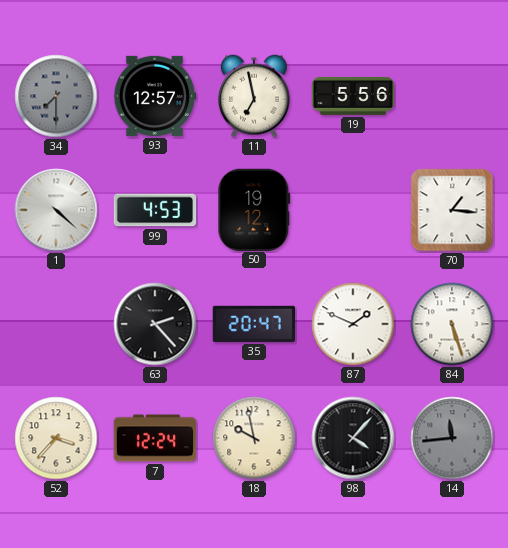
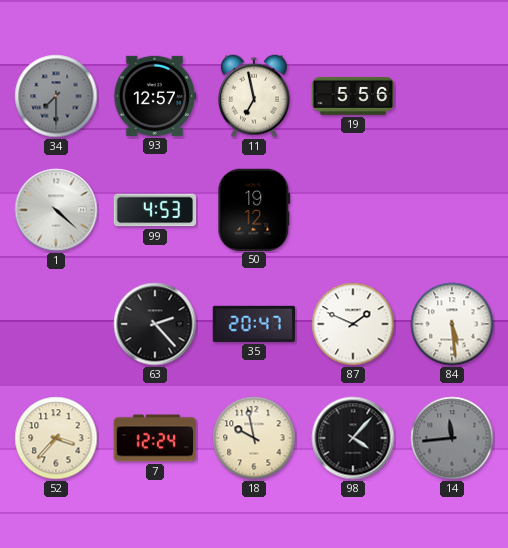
70: 1:16 -> none
84: 5:27 -> 5:29
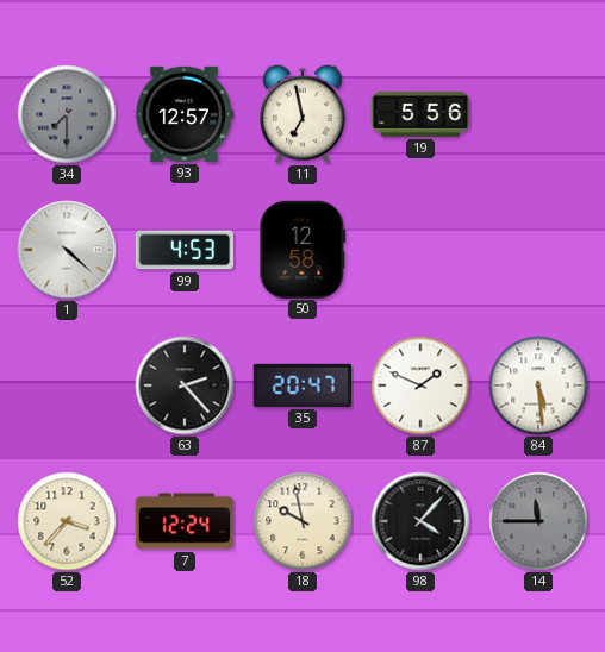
50: 19:12 -> 12:58
14: 11:44 -> 11:45
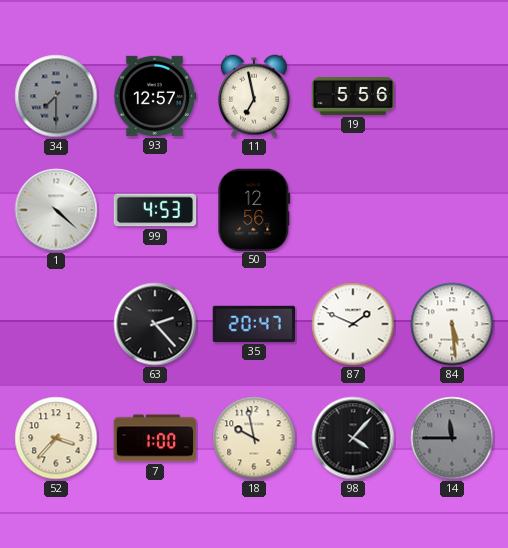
50: 12:58 -> 12:56
7: 12:24 -> 1:00
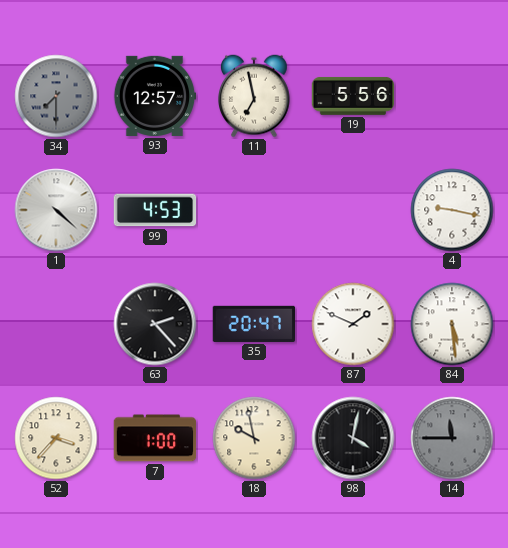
50: 12:56 -> none
4: none -> 9:17
98: 4:07 -> 4:02
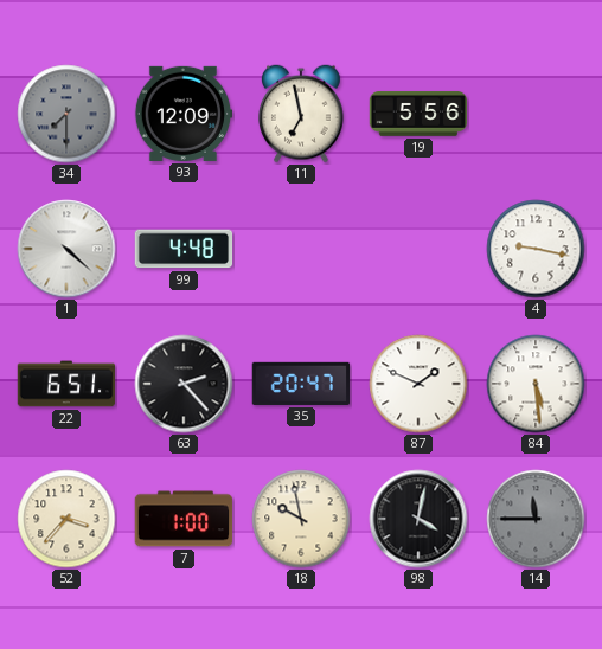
93: 12:57 -> 12:09
99: 4:53 -> 4:48
22: none -> 6:51
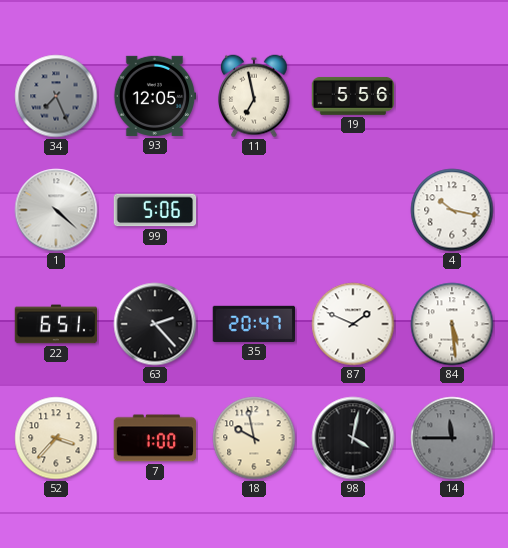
34: 7:30 -> 7:26
93: 12:09 -> 12:05
99: 4:48 -> 5:06
4: 9:17 -> 10:17
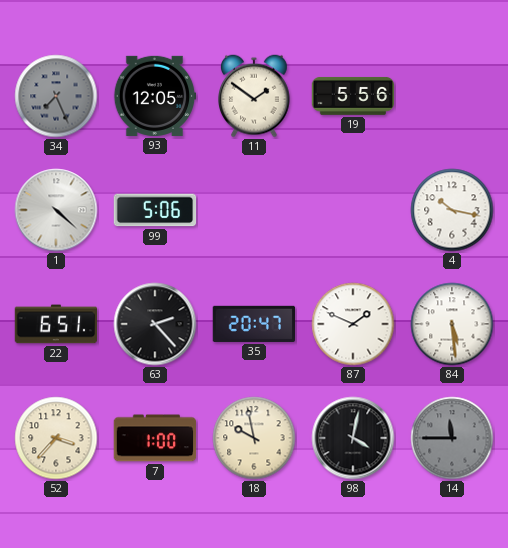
11: 6:58 -> 1:51
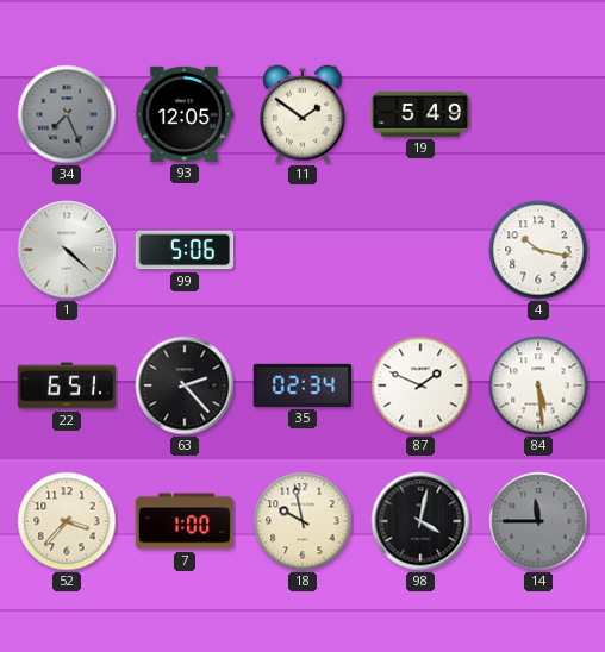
19: 5:56 -> 5:49
35: 20:47 -> 02:34
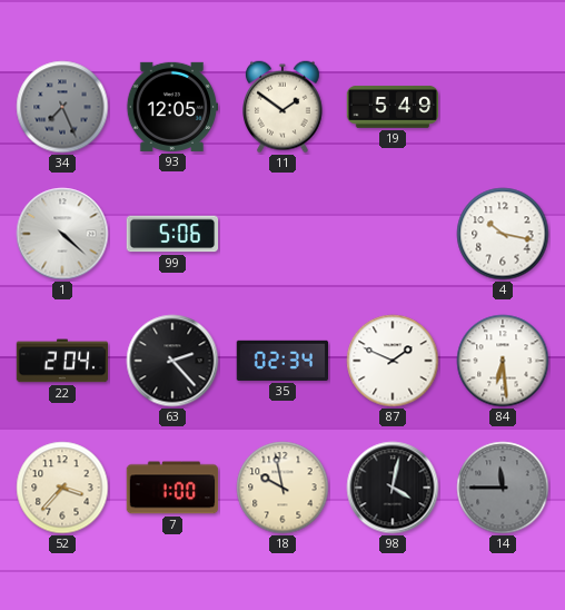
22: 6:51 -> 2:04
84: 5:29 -> 6:29
